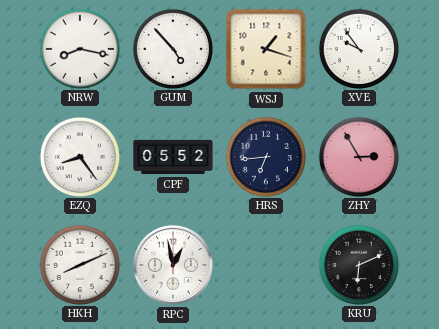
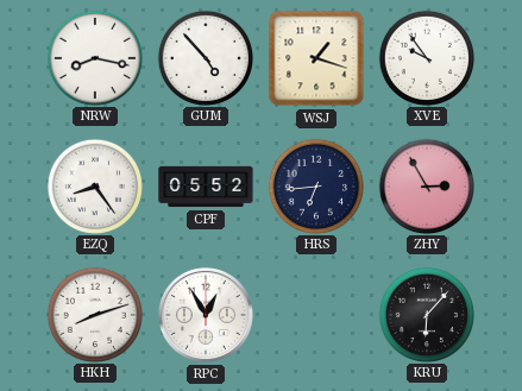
HKH: 8:11 -> 8:12
RPC: 12:58 -> 12:55
KRU: 6:11 -> 6:07
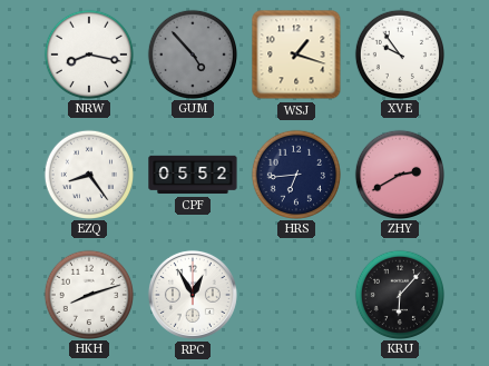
GUM dial: white -> grey
ZHY: 2:55 -> 2:40
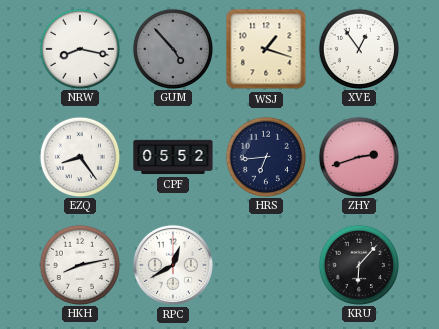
XVE: 9:54 -> 12:54
ZHY: 2:40 -> 2:42
HKH: 8:12 -> 8:13
RPC: 12:55 -> 12:40
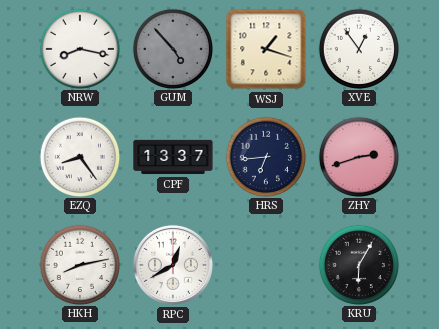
CPF: 05:52 -> 13:37
KRU: 6:07 -> 6:05
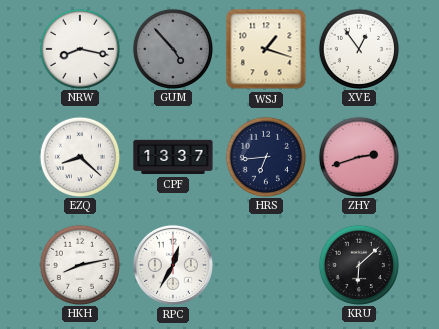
EZQ: 8:24 -> 8:22
RPC: 12:40 -> 12:35
KRU: 6:05 -> 6:08
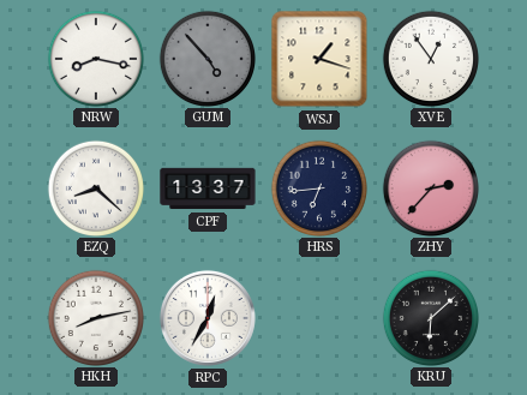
ZHY: 2:42 -> 2:37
